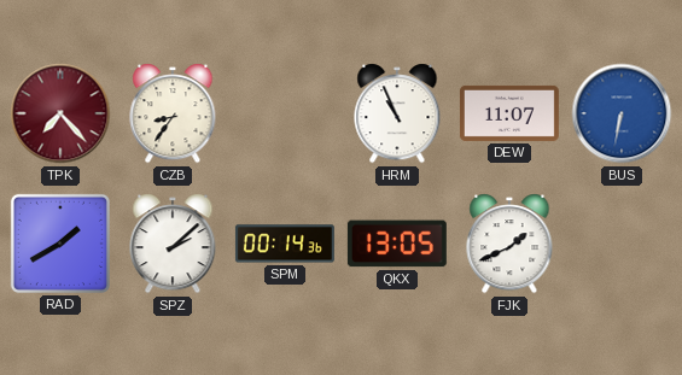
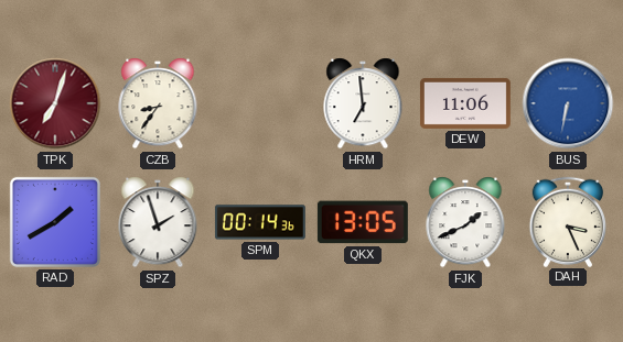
TPK: 7:23 -> 7:03
HRM: 10:56 -> 6:59
DEW: 11:07 -> 11:06
SPZ: 2:08 -> 1:57
DAH: none -> 3:26
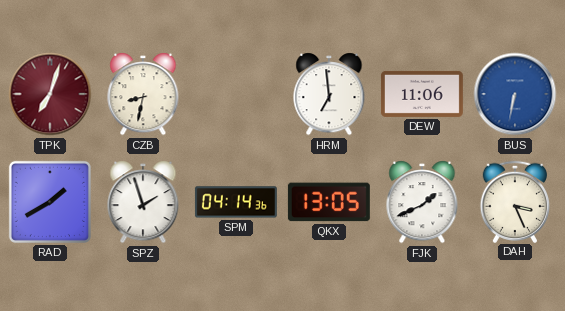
CZB: 8:36 -> 8:32
SPM: 00:14 -> 04:14
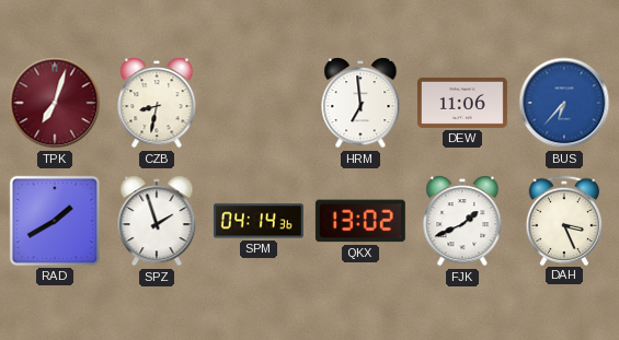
BUS: 6:32 -> 6:37
QKX: 13:05 -> 13:02
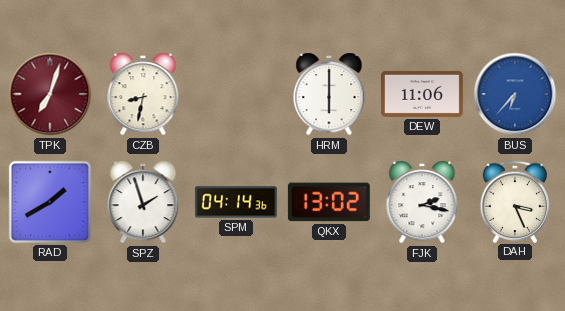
HRM: 6:59 -> 6:00
FJK: 1:41 -> 2:17
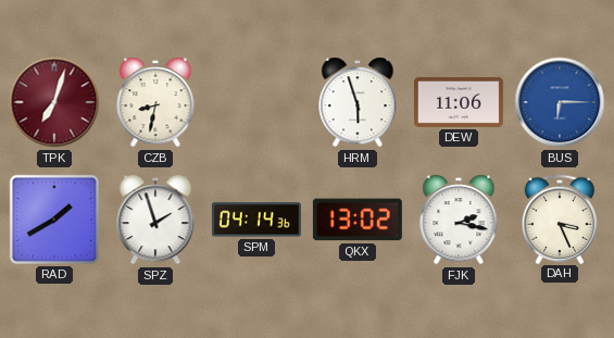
HRM: 6:00 -> 5:57
BUS: 6:37 -> 6:15
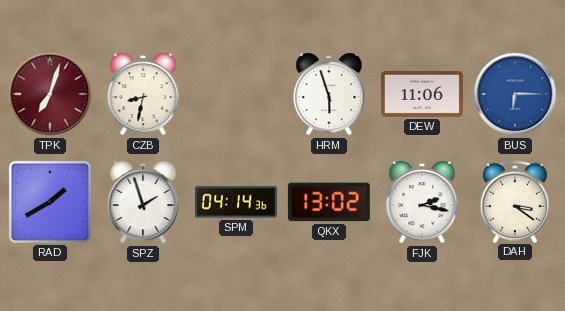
DAH: 3:26 -> 3:21
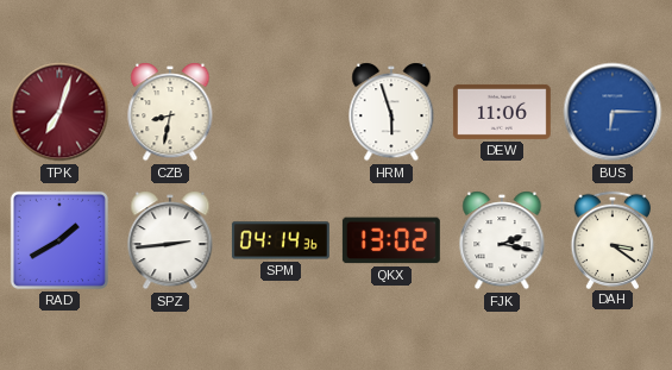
SPZ: 1:57 -> 2:44
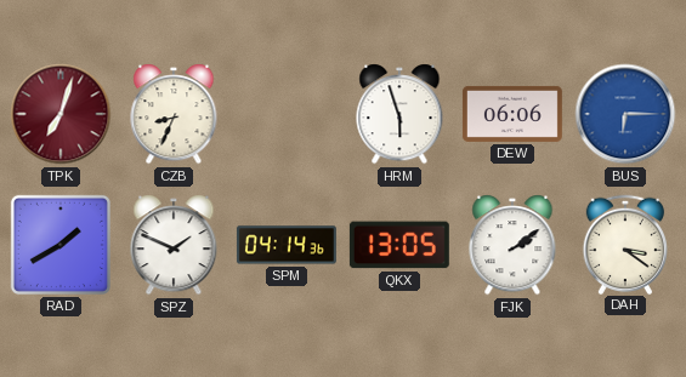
CZB: 8:32 -> 8:34
DEW: 11:06 -> 06:06
SPZ: 2:44 -> 1:49
QKX: 13:02 -> 13:05
FJK: 2:17 -> 2:09
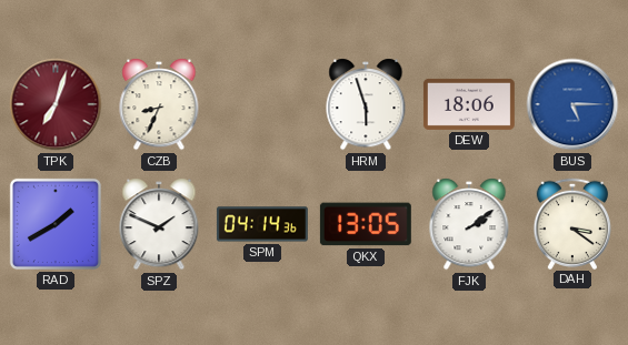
DEW: 06:06 -> 18:06
BUS: 6:15 -> 5:15
